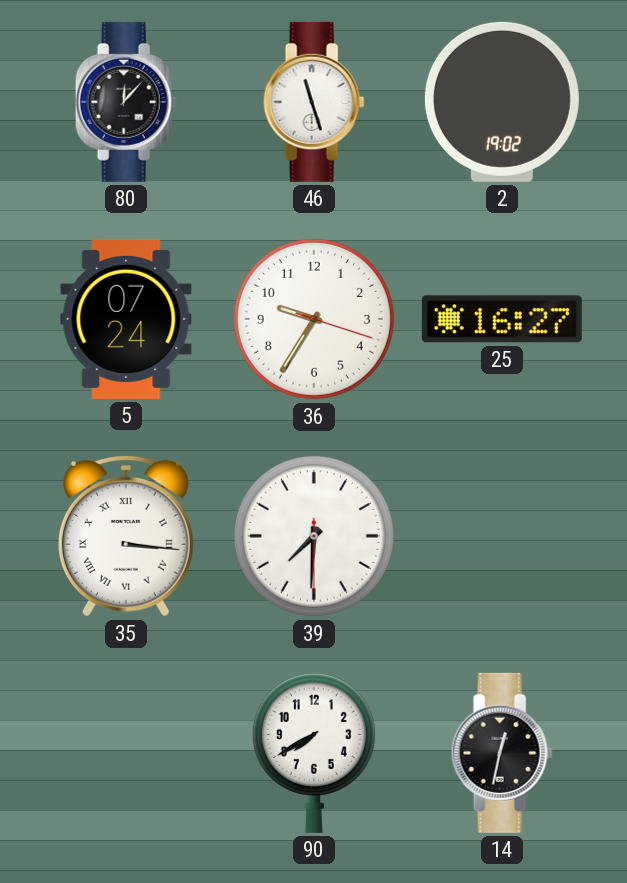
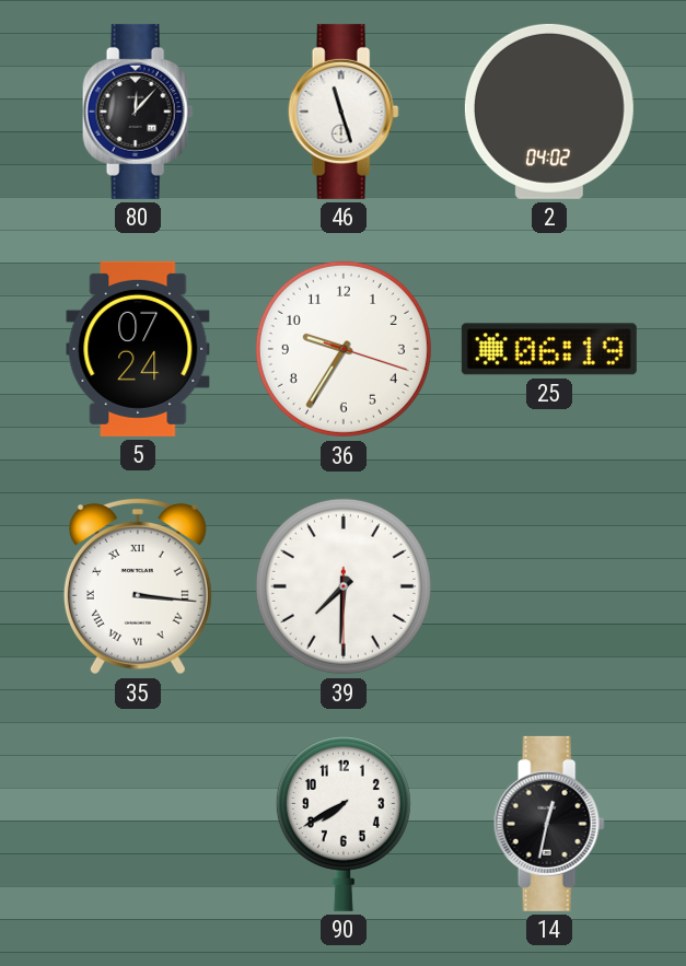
2: 19:02 -> 04:02
25: 16:27 -> 06:19
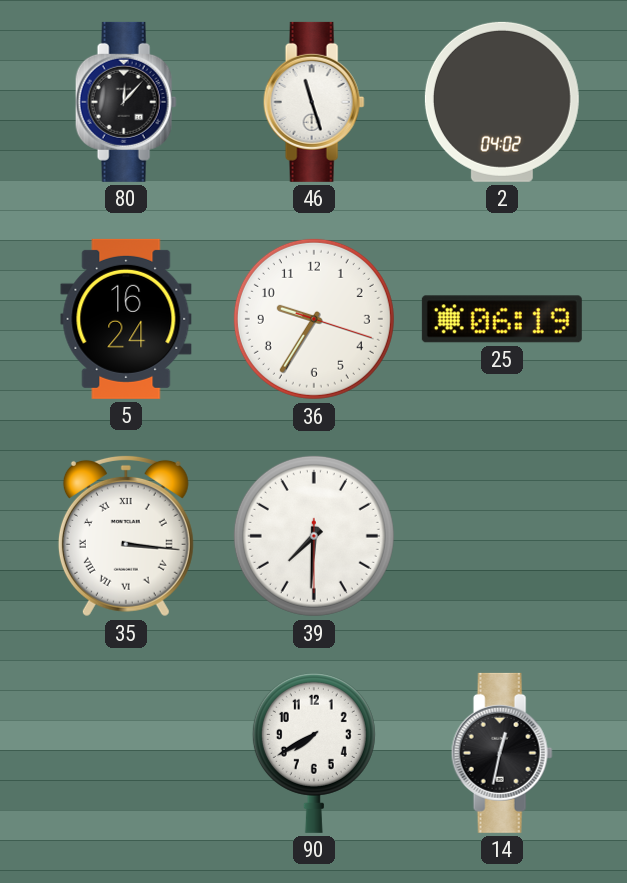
5: 07:24 -> 16:24
